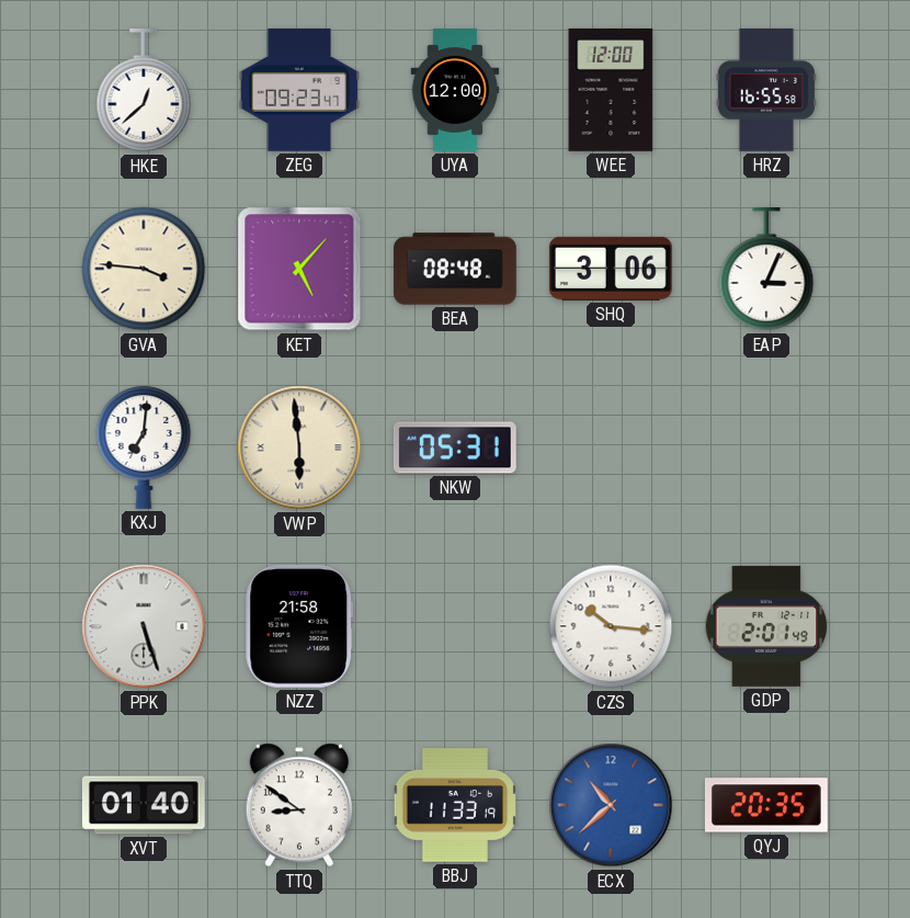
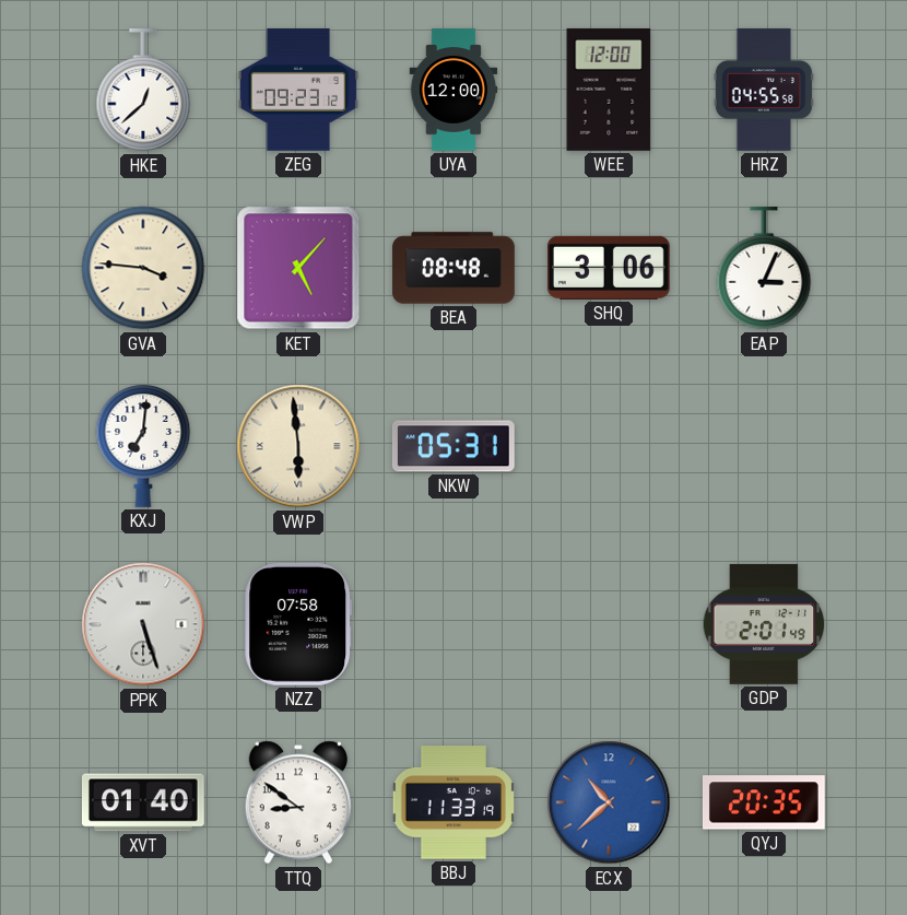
ZEG: 09:23:47 -> 09:23:12
HRZ: 16:55 -> 04:55
NZZ: 21:58 -> 07:58
CZS: 10:16 -> none
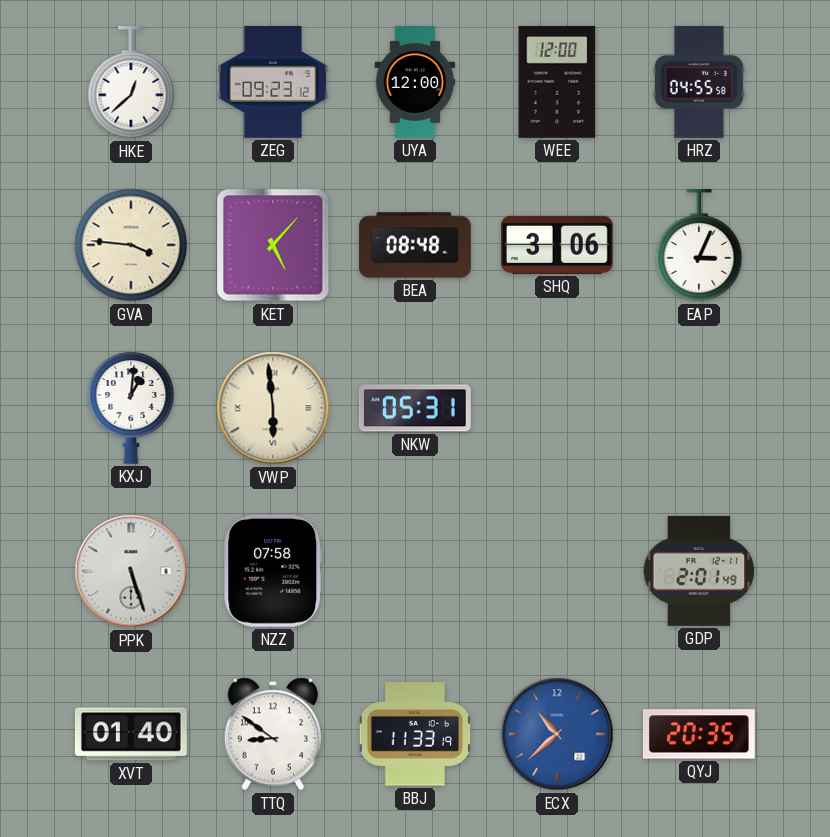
KXJ: 7:01 -> 1:01
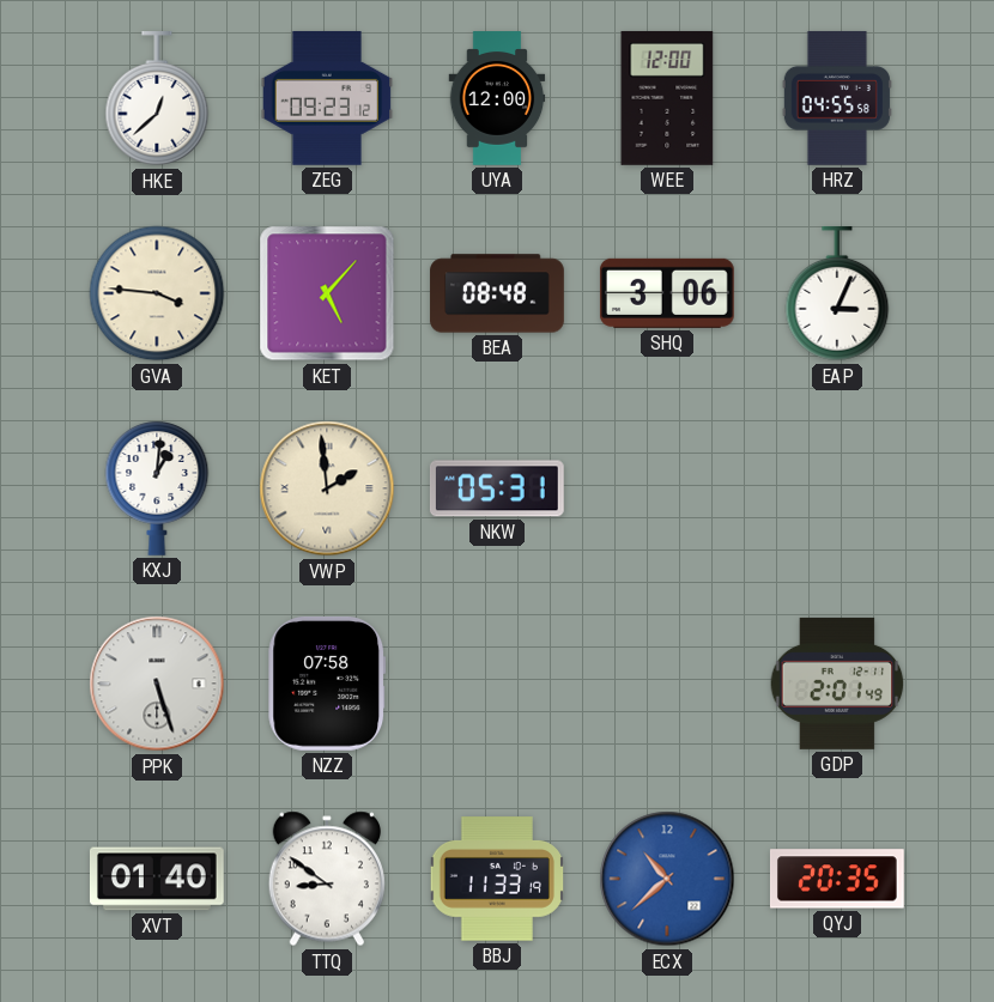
VWP: 5:59 -> 1:59
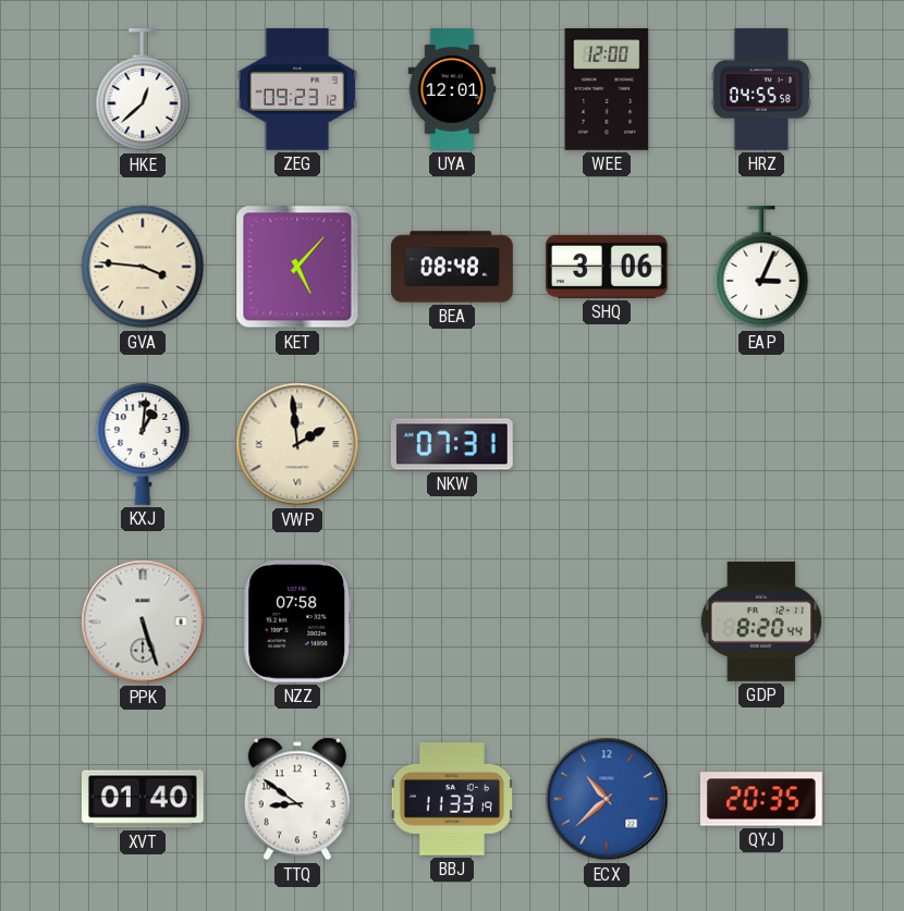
UYA: 12:00 -> 12:01
NKW: 05:31 -> 07:31
GDP: 2:01 -> 8:20
